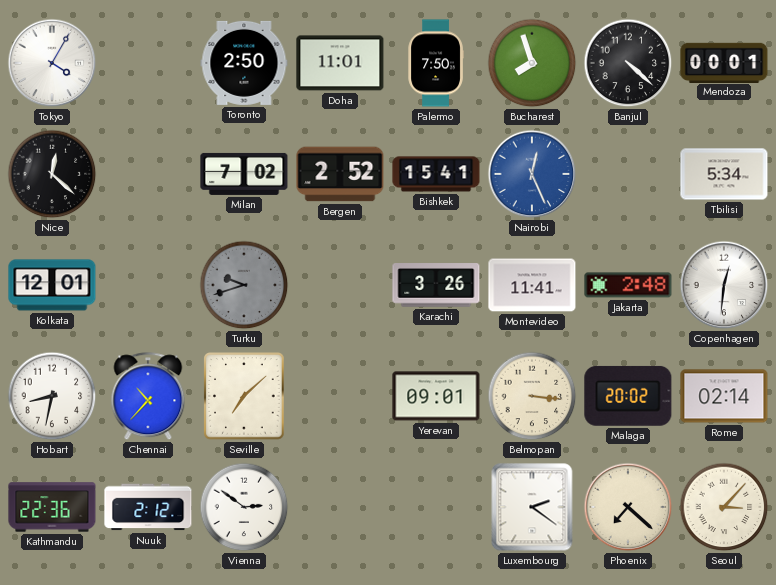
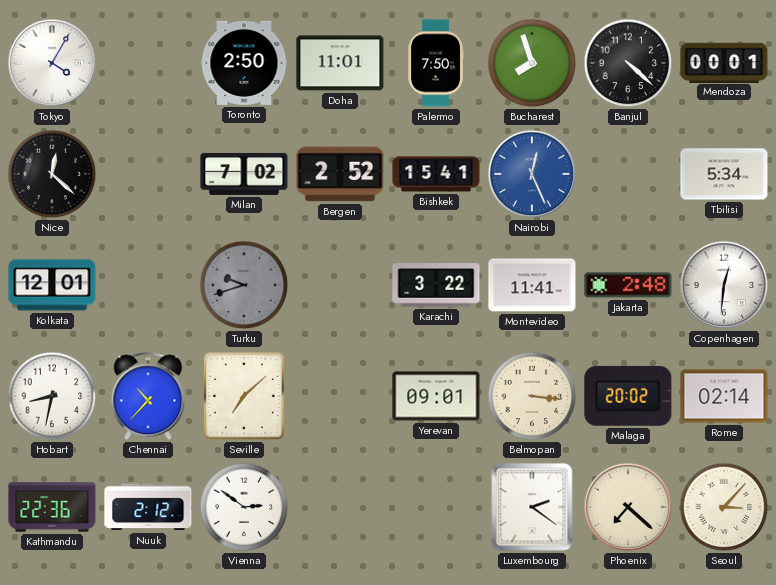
Karachi: 3:26 -> 3:22
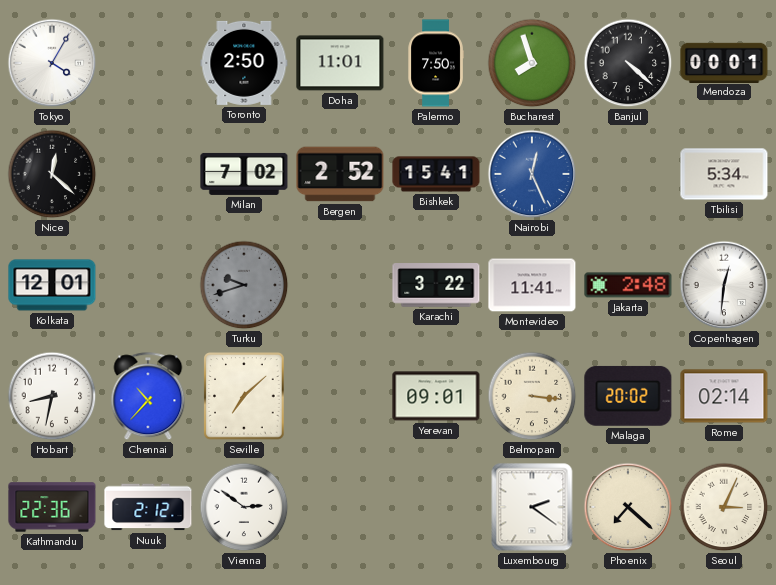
Seoul: 3:07 -> 3:04
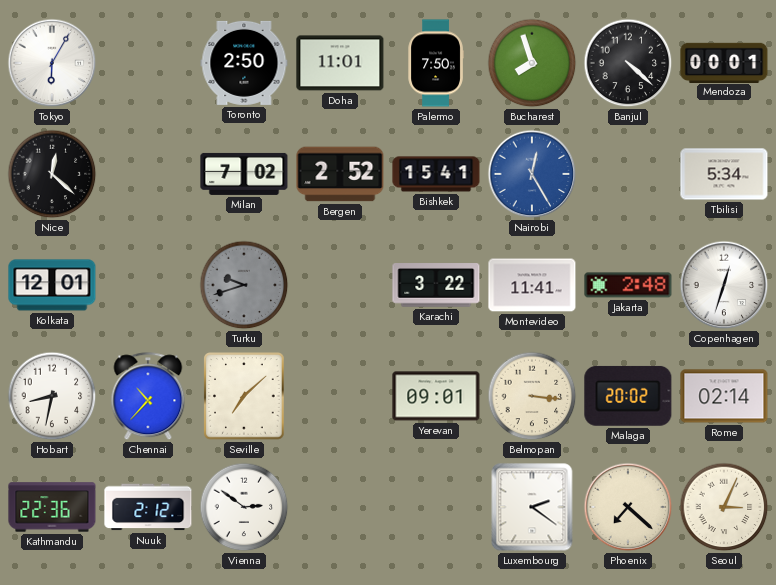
Tokyo: 4:05 -> 6:05
Nairobi: 12:26 -> 12:25
Copenhagen: 12:31 -> 12:33
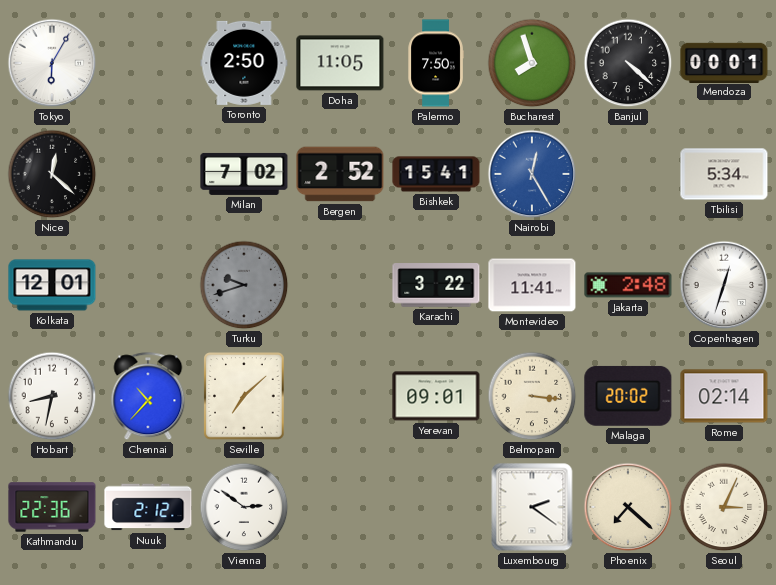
Doha: 11:01 -> 11:05
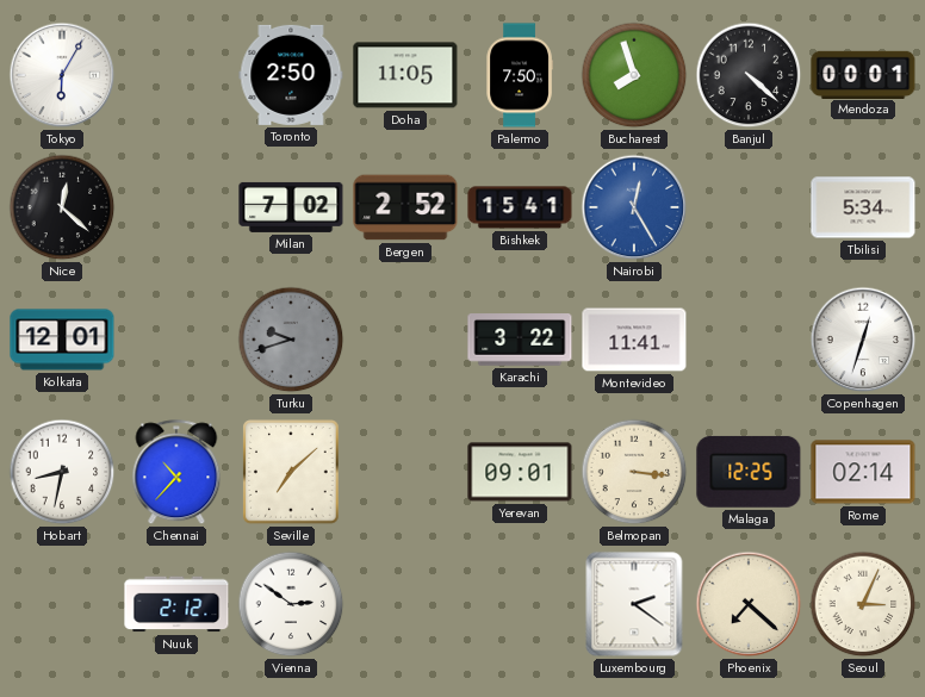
Jakarta: 2:48 -> none
Malaga: 20:02 -> 12:25
Kathmandu: 22:36 -> none
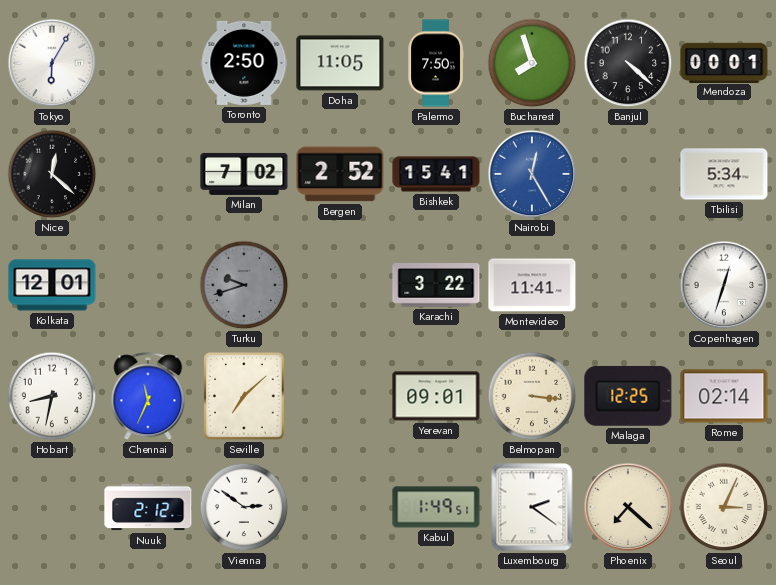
Chennai: 10:37 -> 11:34
Kabul: none -> 1:49
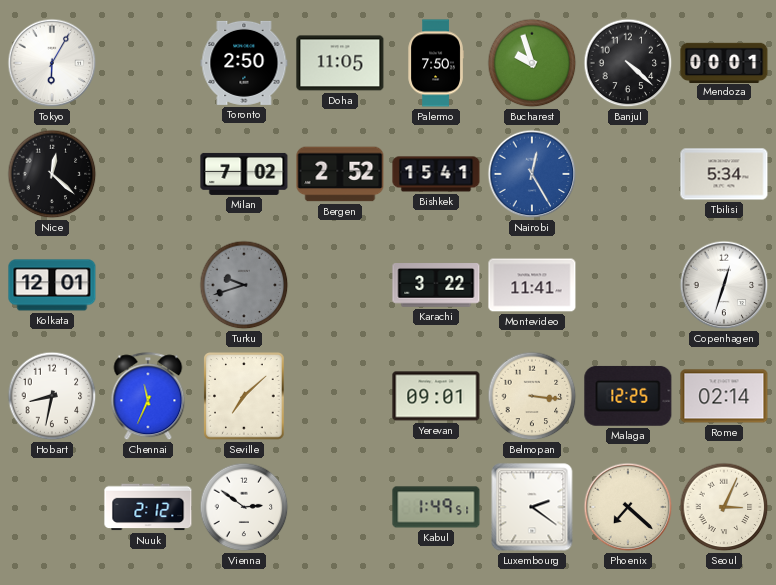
Bucharest: 7:57 -> 9:57
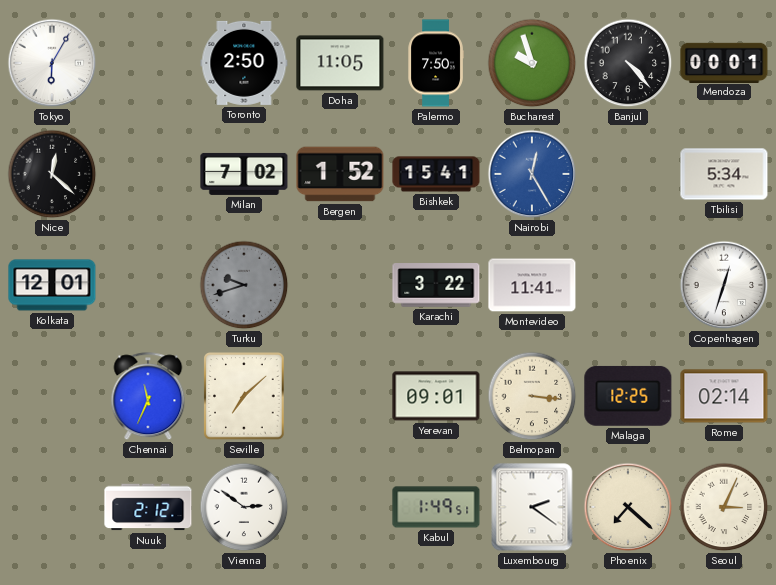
Banjul: 4:22 -> 4:23
Bergen: 2:52 -> 1:52
Hobart: 8:32 -> none
